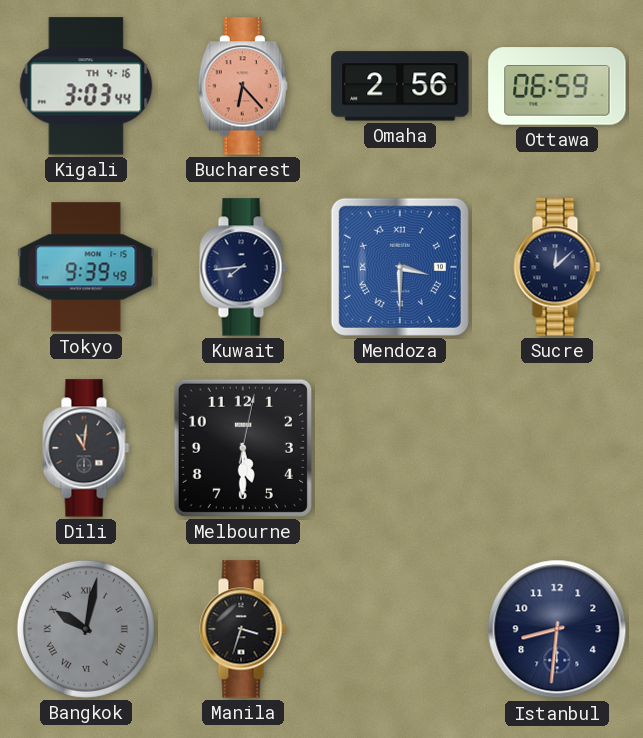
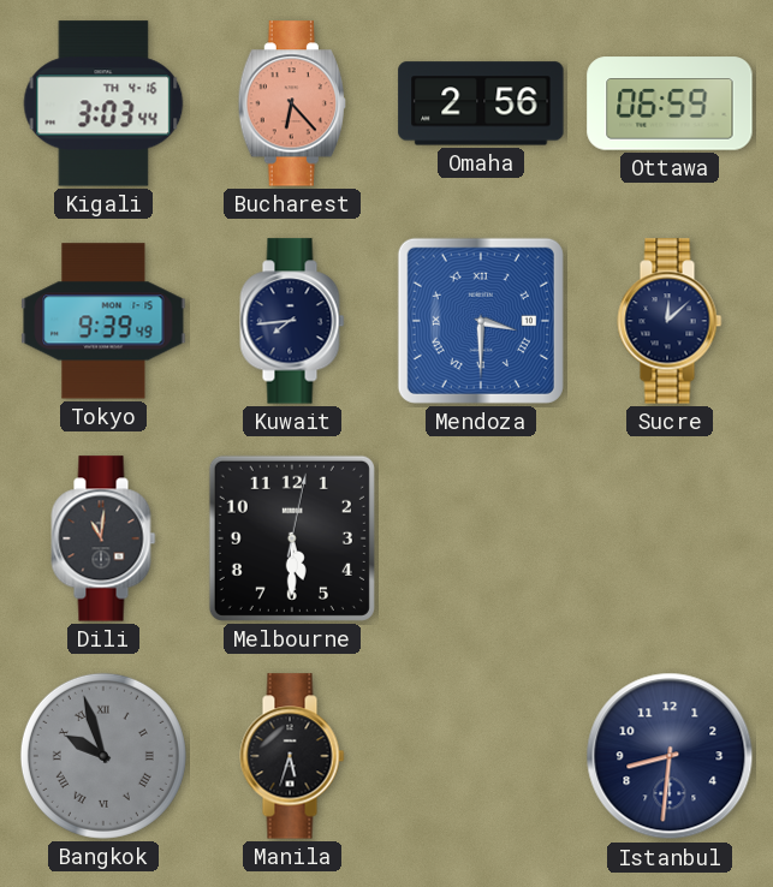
Bangkok: 10:02 -> 9:57
Manila: 3:33 -> 5:33
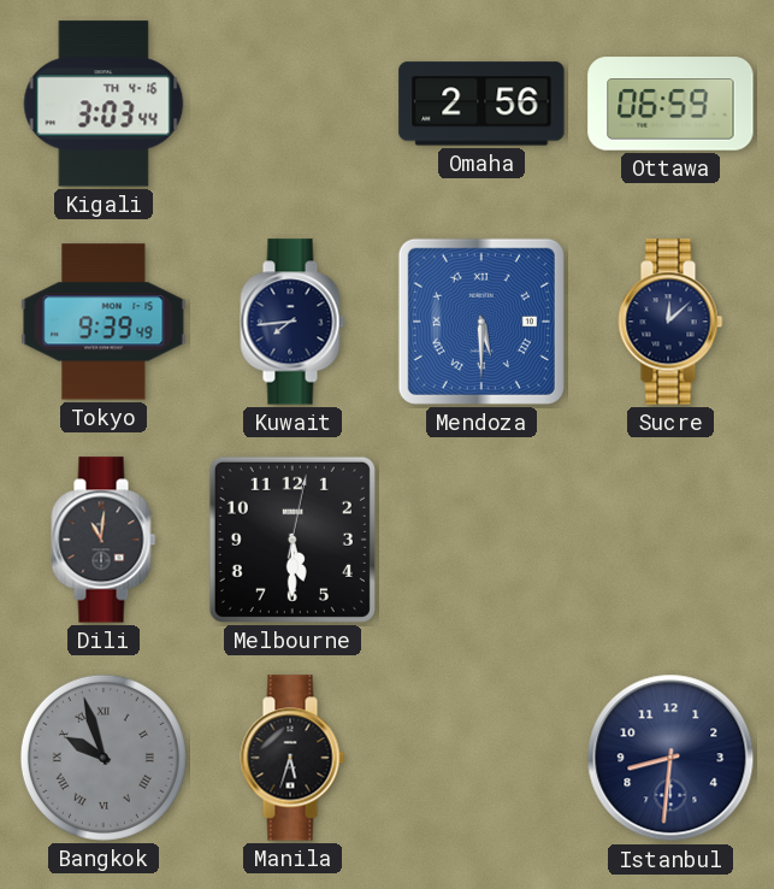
Bucharest: 6:23 -> none
Mendoza: 3:30 -> 5:30
